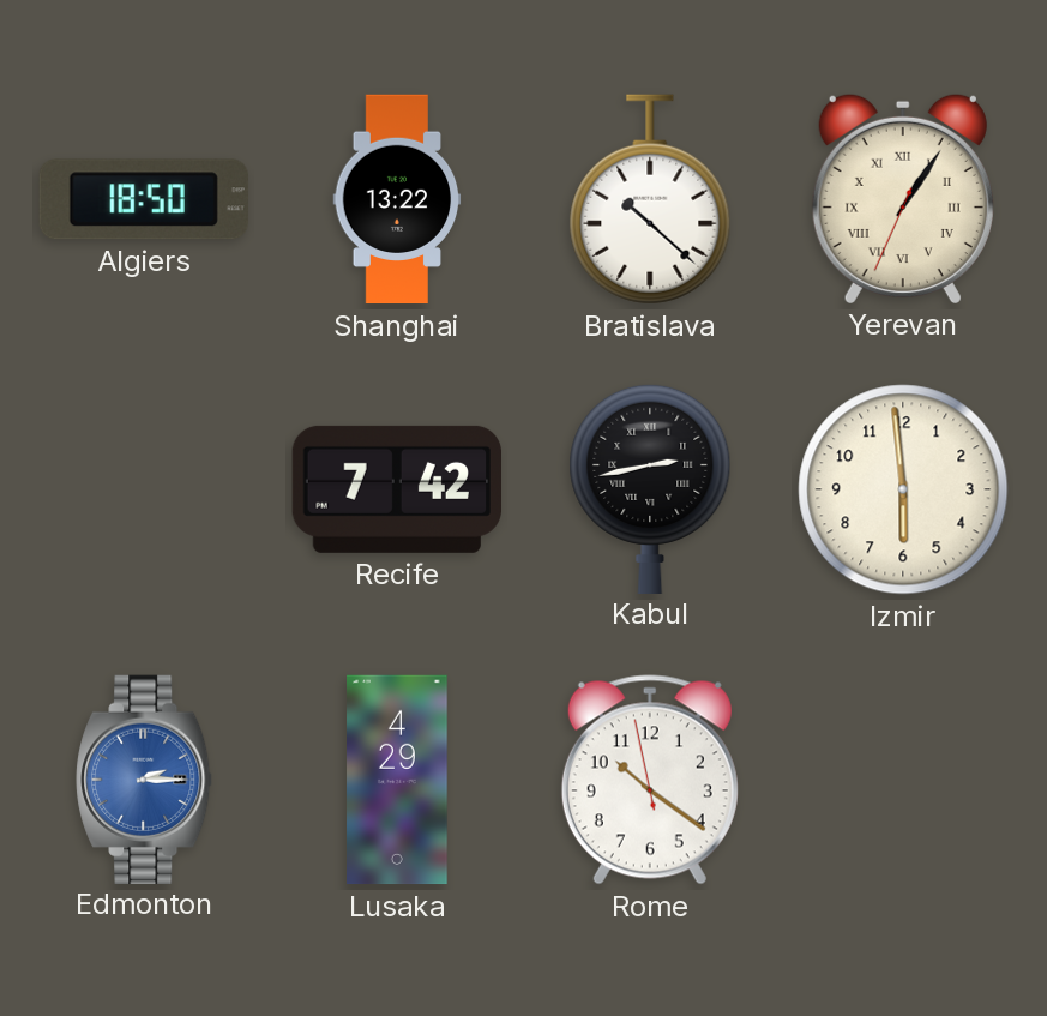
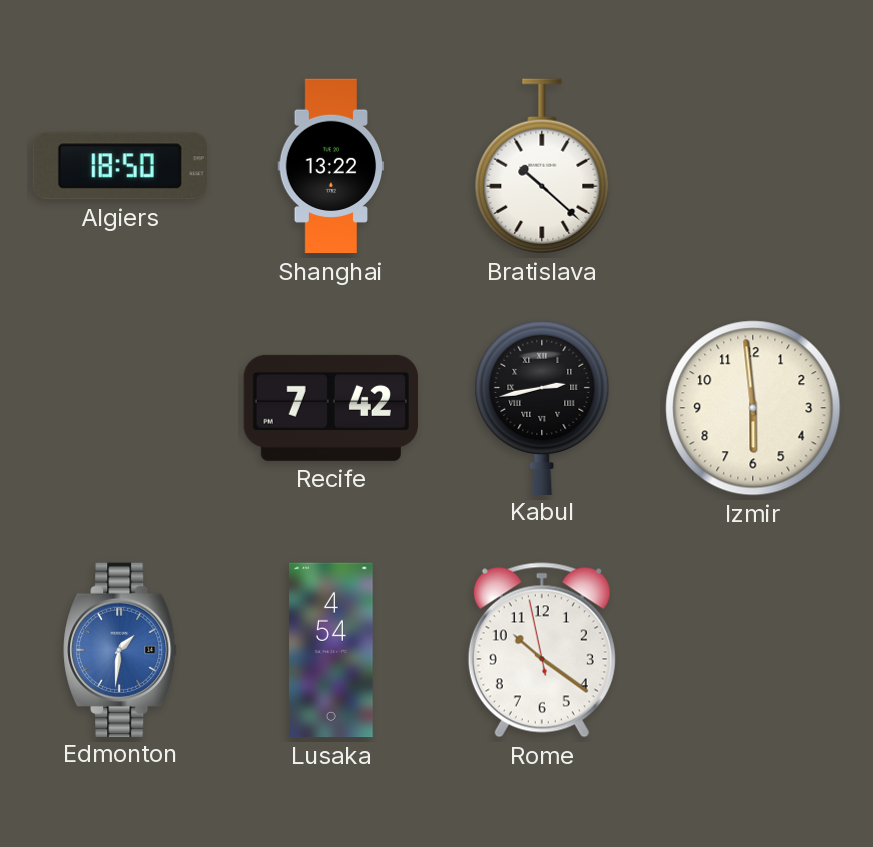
Yerevan: 1:05 -> none
Edmonton: 2:15 -> 1:31
Lusaka: 4:29 -> 4:54
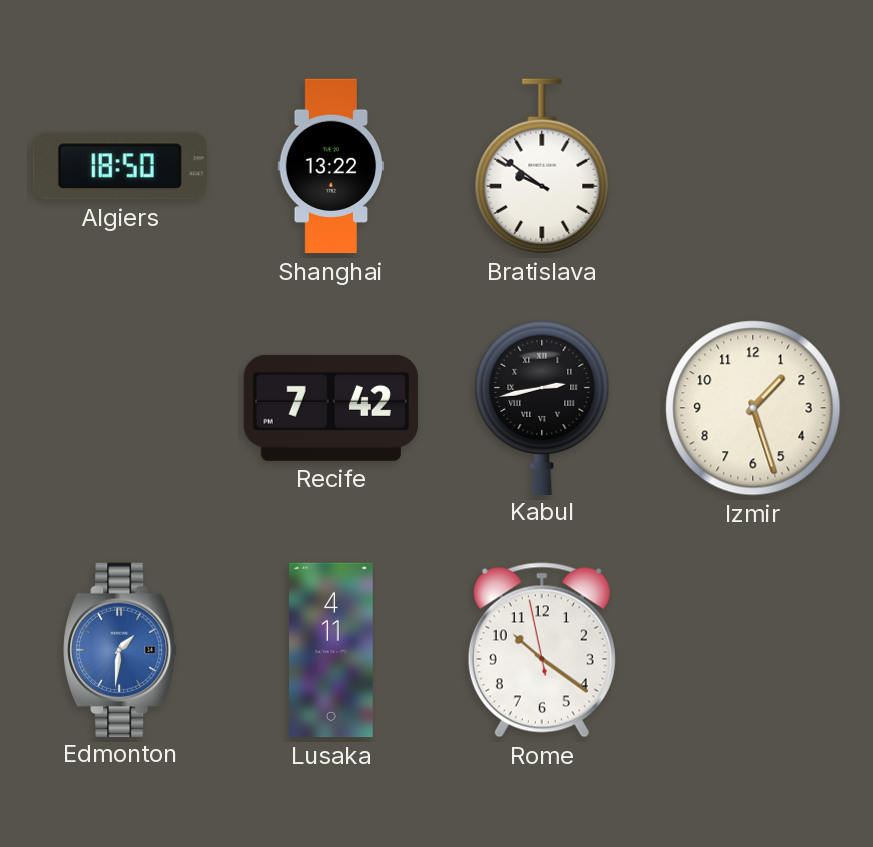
Bratislava: 10:22 -> 9:51
Izmir: 5:59 -> 1:27
Lusaka: 4:54 -> 4:11
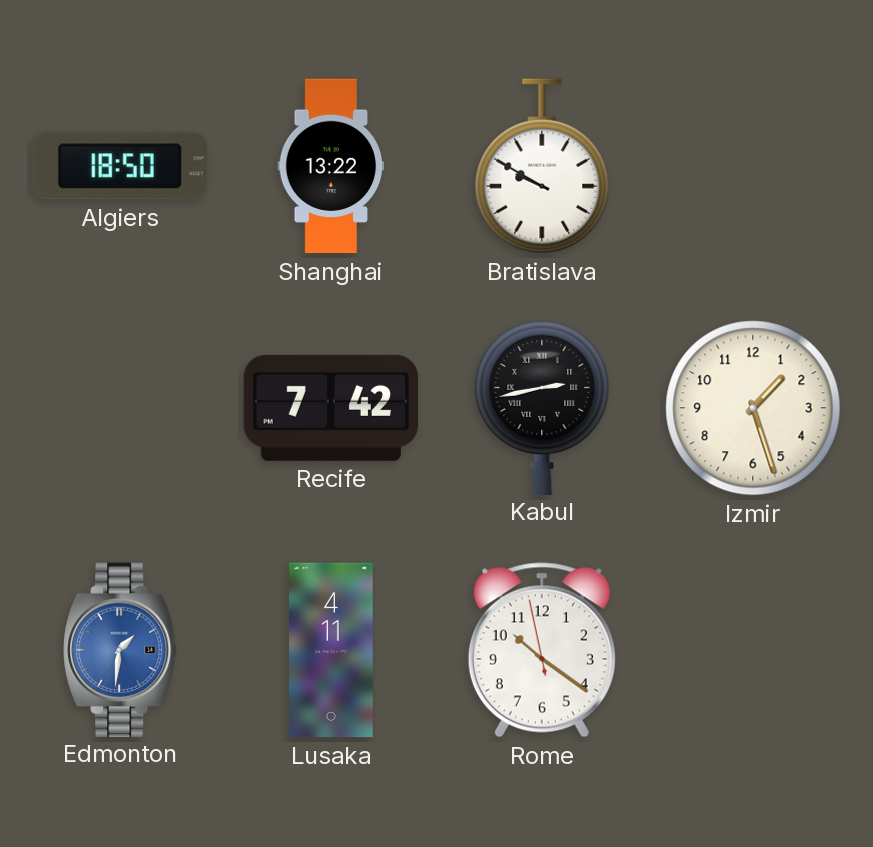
Bratislava: 9:51 -> 9:50
